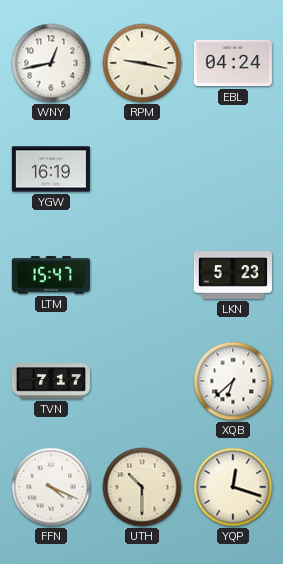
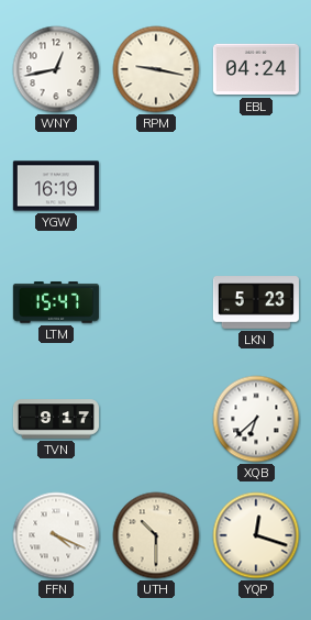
TVN: 7:17 -> 9:17
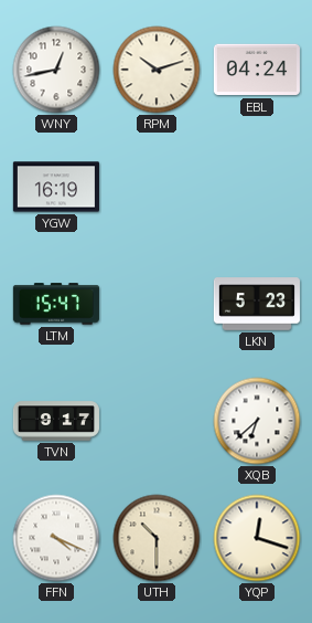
RPM: 9:17 -> 10:12
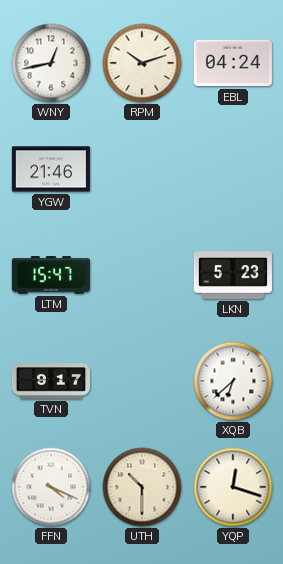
YGW: 16:19 -> 21:46
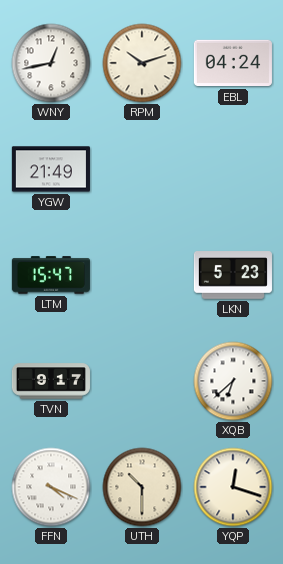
YGW: 21:46 -> 21:49
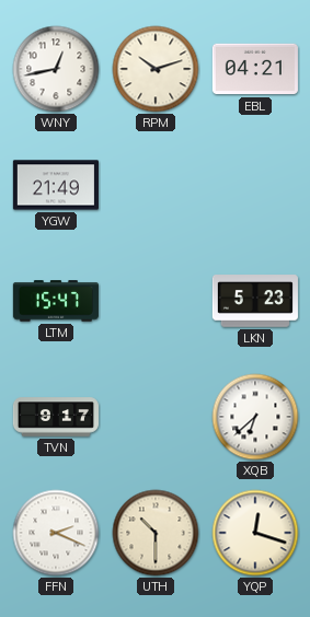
EBL: 04:24 -> 04:21
FFN: 4:19 -> 2:19
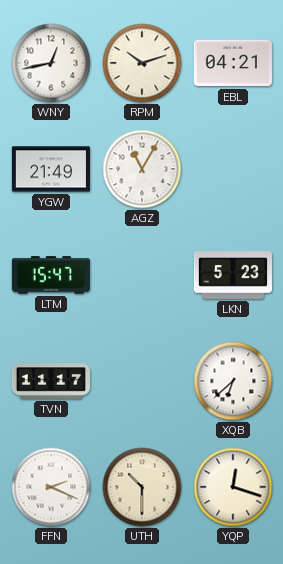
AGZ: none -> 11:05
TVN: 9:17 -> 11:17
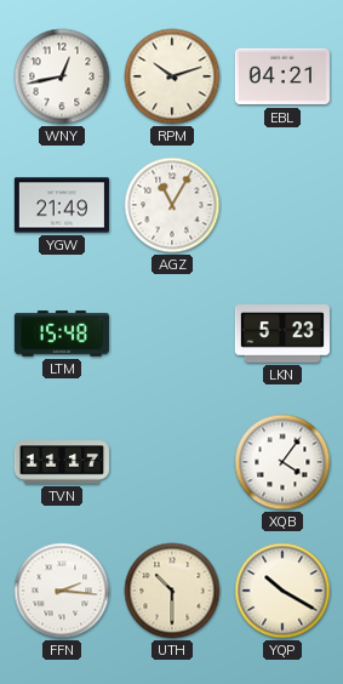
LTM: 15:47 -> 15:48
XQB: 6:38 -> 4:06
FFN: 2:19 -> 2:16
YQP: 12:18 -> 10:20
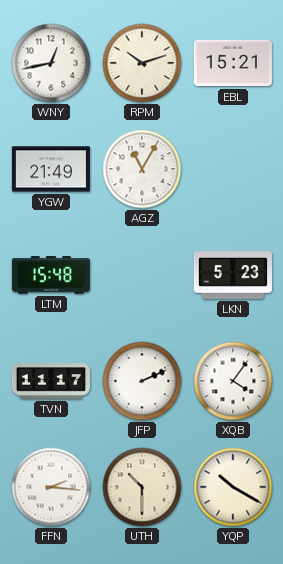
EBL: 04:21 -> 15:21
JFP: none -> 2:11
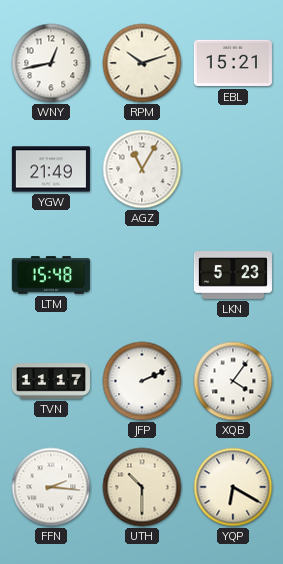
YQP: 10:20 -> 6:20
